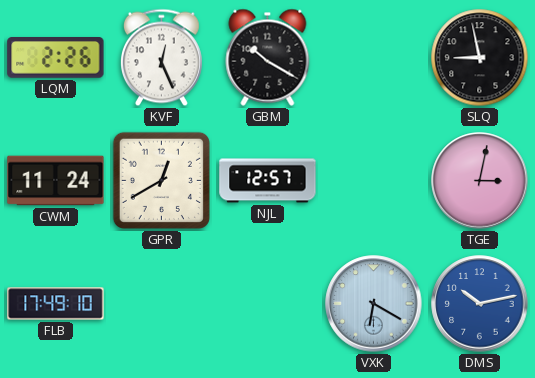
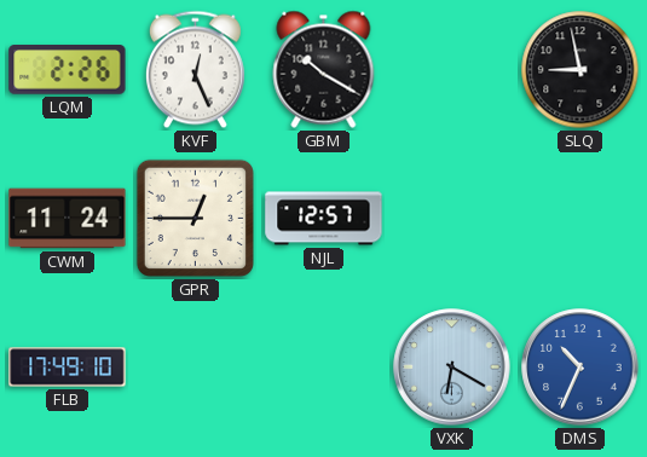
GPR: 12:40 -> 12:45
TGE: 3:02 -> none
DMS: 10:13 -> 10:34
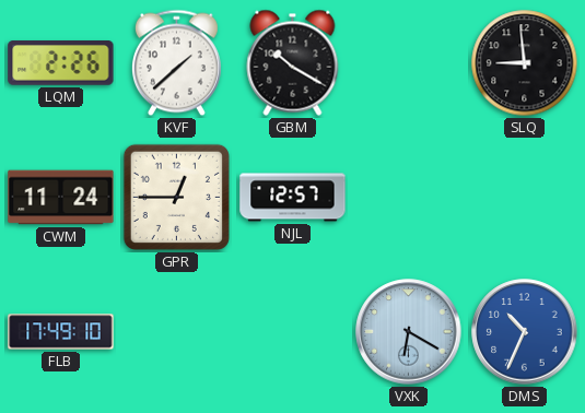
KVF: 12:26 -> 1:38
SLQ: 8:58 -> 8:59
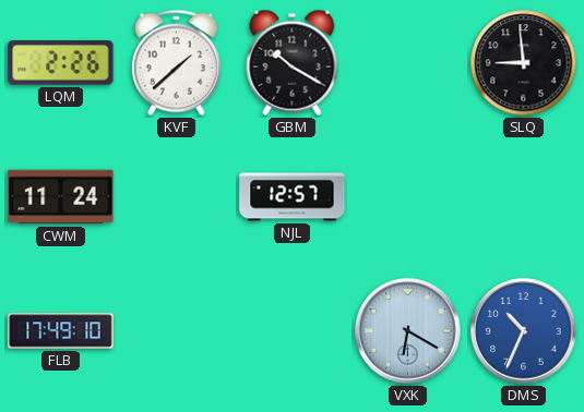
GPR: 12:45 -> none
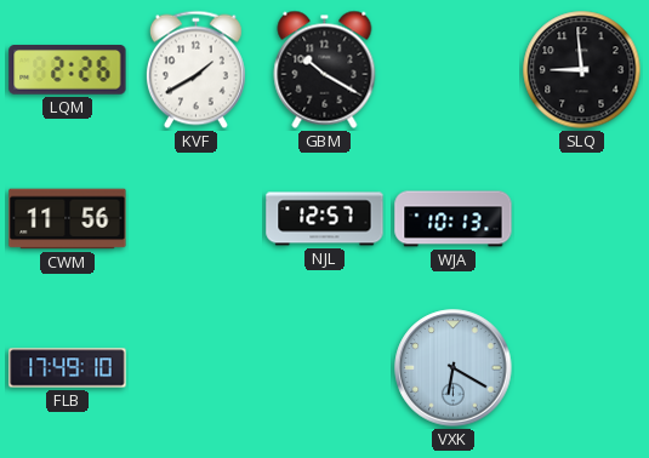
KVF: 1:38 -> 1:40
CWM: 11:24 -> 11:56
WJA: none -> 10:13
DMS: 10:34 -> none
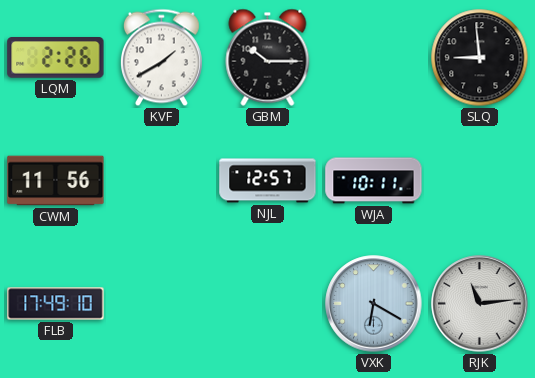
GBM: 10:20 -> 10:15
WJA: 10:13 -> 10:11
RJK: none -> 11:14
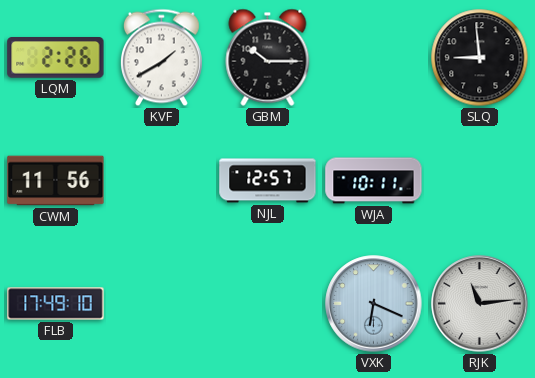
VXK: 6:20 -> 6:19
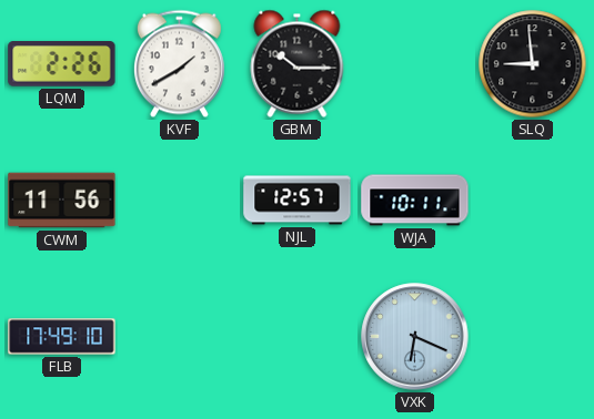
RJK: 11:14 -> none
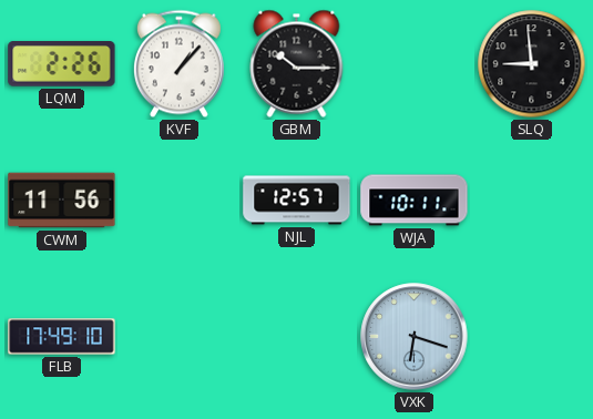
KVF: 1:40 -> 1:07
VXK: 6:19 -> 6:18
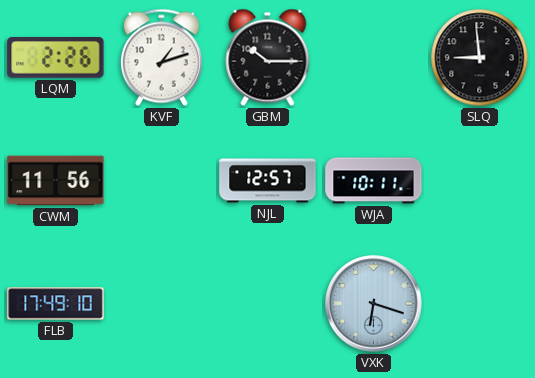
KVF: 1:07 -> 1:12
